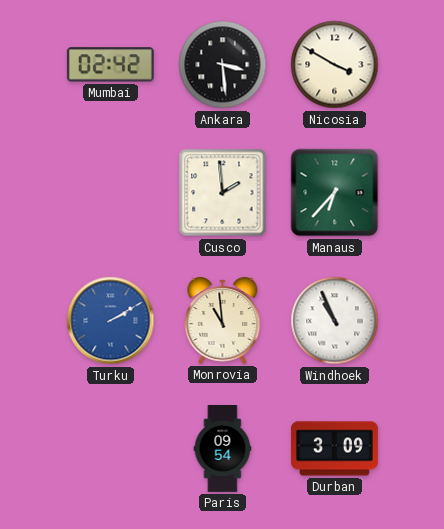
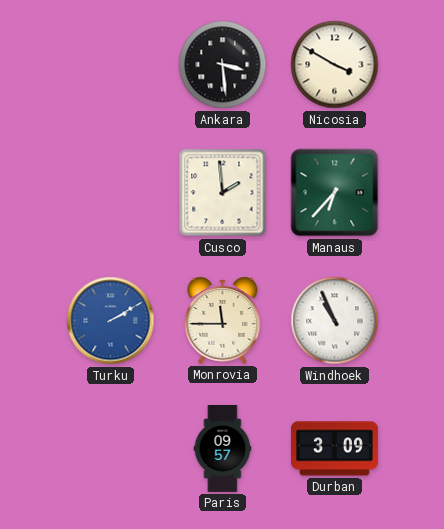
Mumbai: 02:42 -> none
Monrovia: 10:59 -> 11:45
Paris: 09:54 -> 09:57
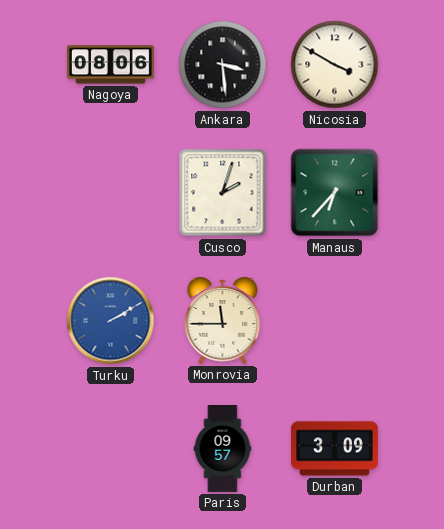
Nagoya: none -> 08:06
Cusco: 1:59 -> 2:03
Windhoek: 10:56 -> none
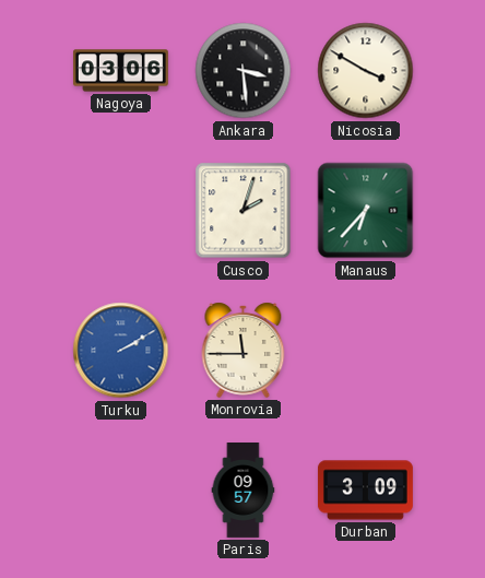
Nagoya: 08:06 -> 03:06
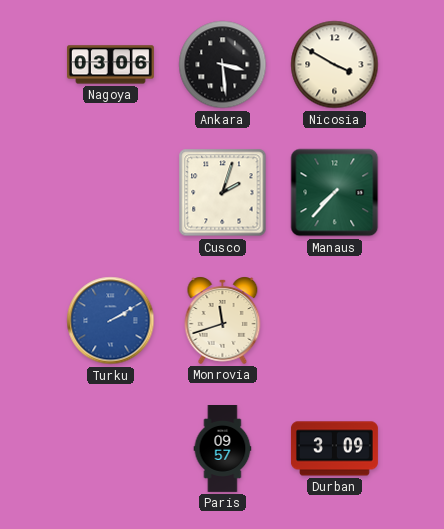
Manaus: 6:37 -> 7:37
Monrovia: 11:45 -> 11:42
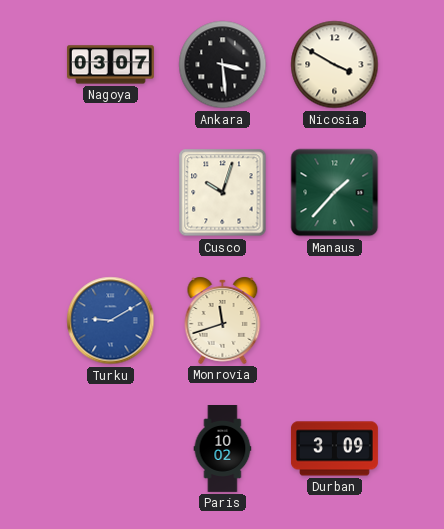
Nagoya: 03:06 -> 03:07
Cusco: 2:03 -> 10:03
Manaus: 7:37 -> 1:37
Turku: 2:10 -> 9:10
Paris: 09:57 -> 10:02
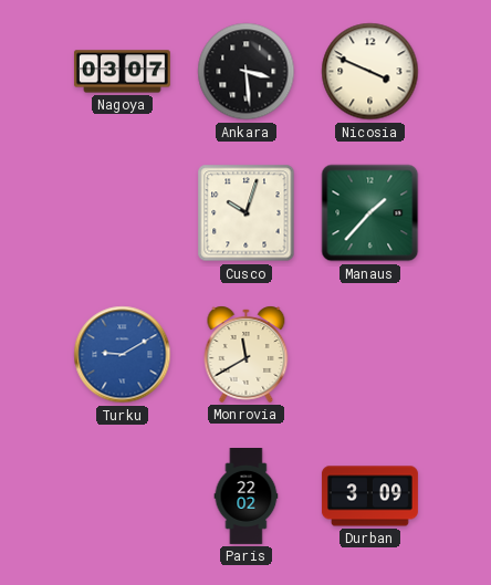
Nicosia: 3:50 -> 3:49
Monrovia: 11:42 -> 11:40
Paris: 10:02 -> 22:02
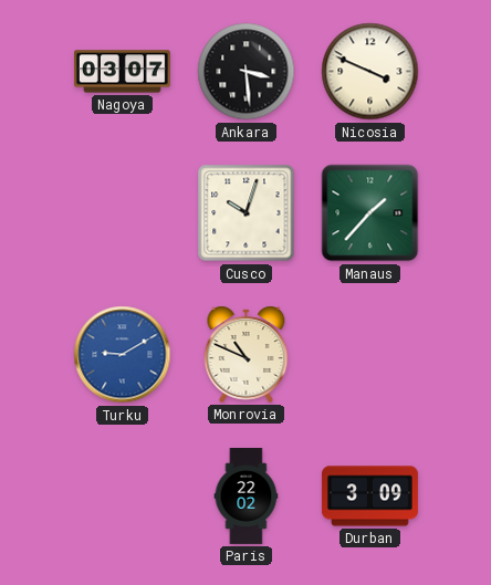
Monrovia: 11:40 -> 10:49
